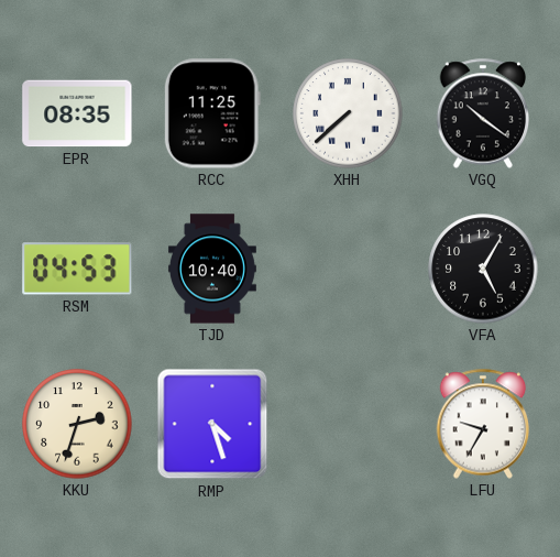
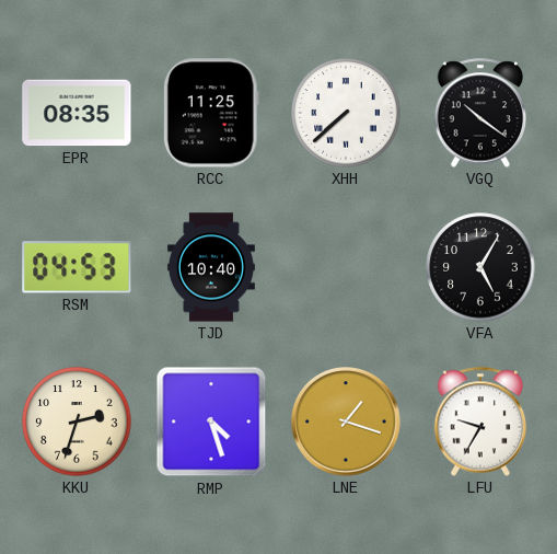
LNE: none -> 1:18
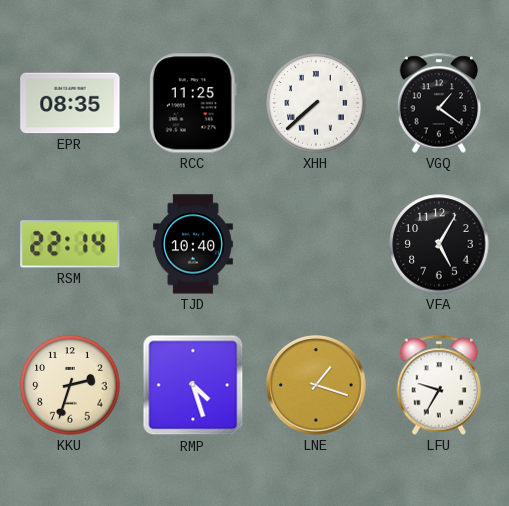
VGQ: 10:21 -> 1:21
RSM: 04:53 -> 22:14
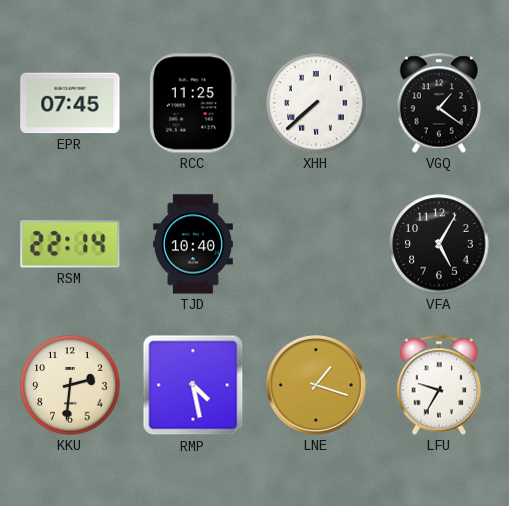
EPR: 08:35 -> 07:45
KKU: 2:33 -> 2:31
RMP: 4:27 -> 4:28
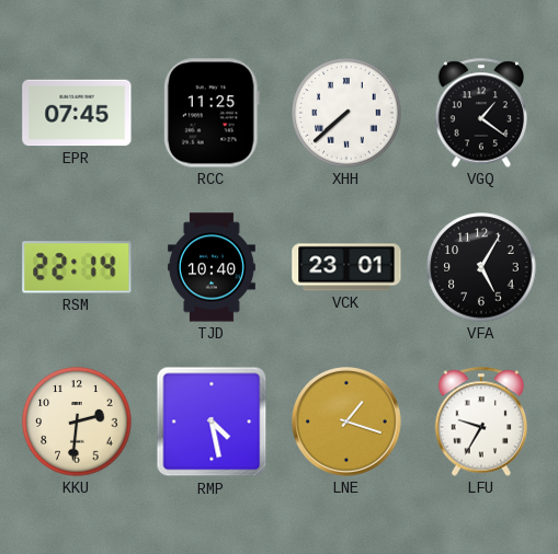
VCK: none -> 23:01
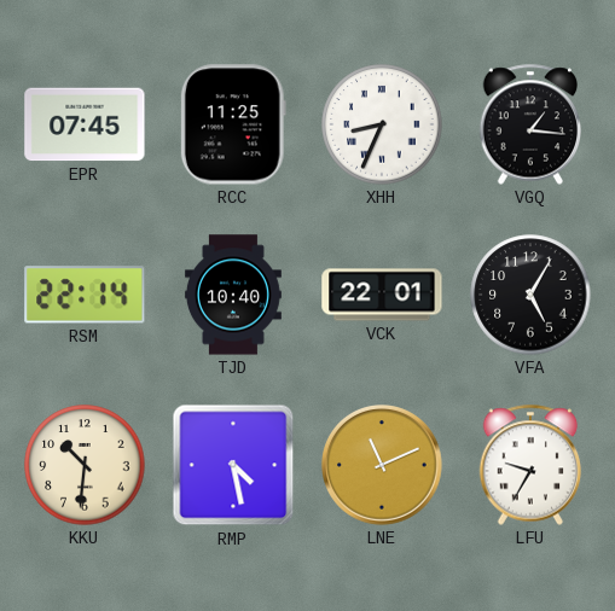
XHH: 7:38 -> 8:34
VGQ: 1:21 -> 1:16
VCK: 23:01 -> 22:01
KKU: 2:31 -> 10:31
LNE: 1:18 -> 11:11
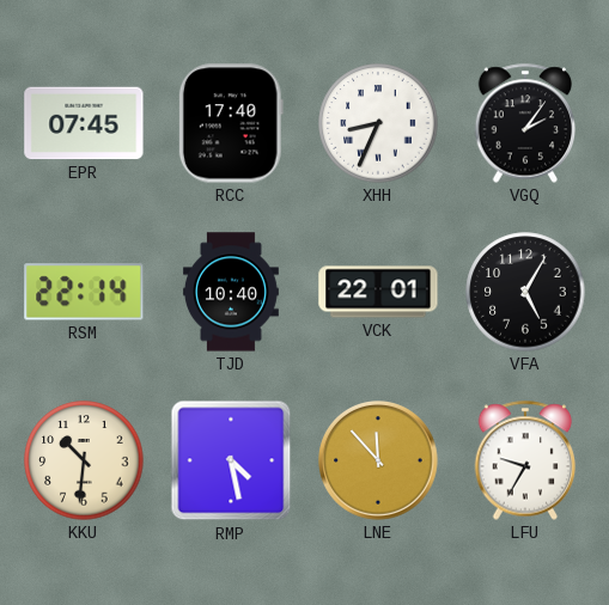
RCC: 11:25 -> 17:40
VGQ: 1:16 -> 2:06
LNE: 11:11 -> 11:53
